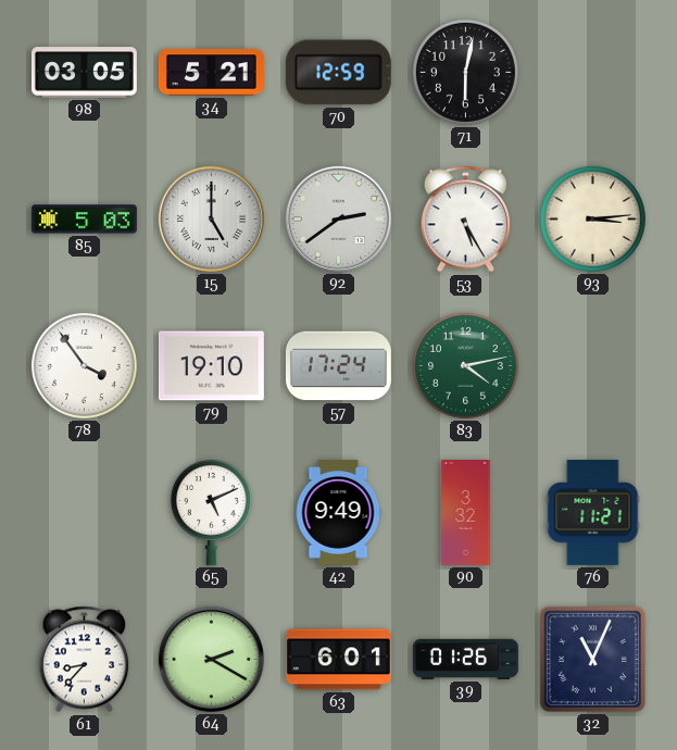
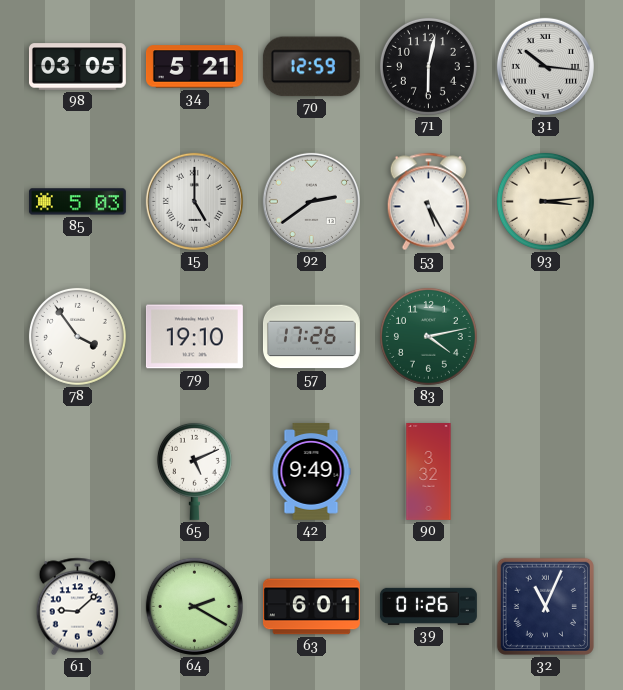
31: none -> 10:16
57: 17:24 -> 17:26
76: 11:21 -> none
61: 8:37 -> 9:08
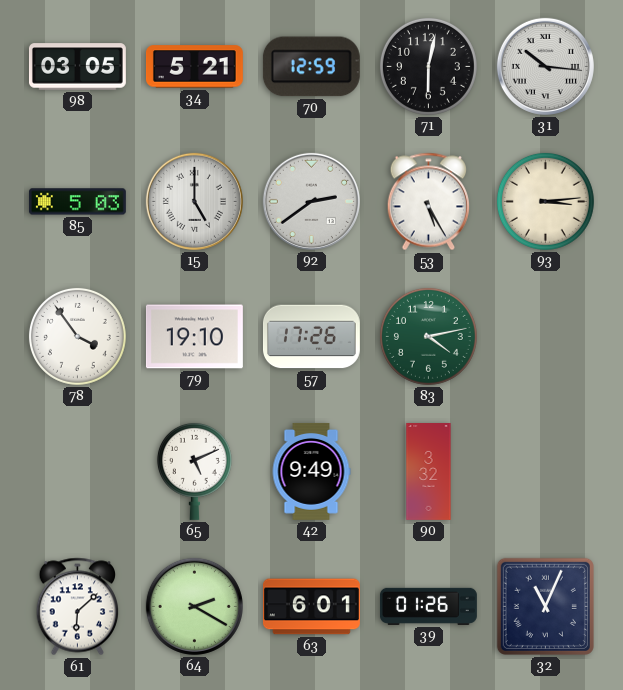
61: 9:08 -> 6:08
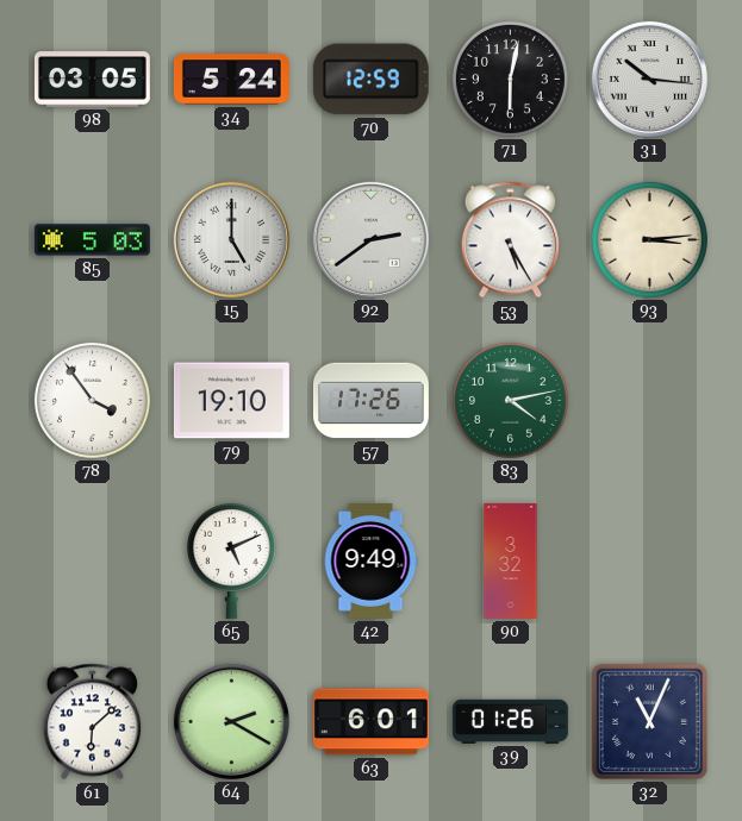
34: 5:21 -> 5:24
